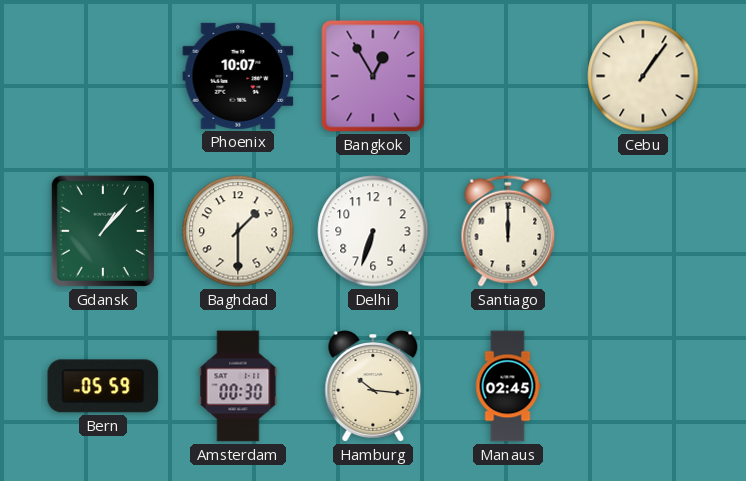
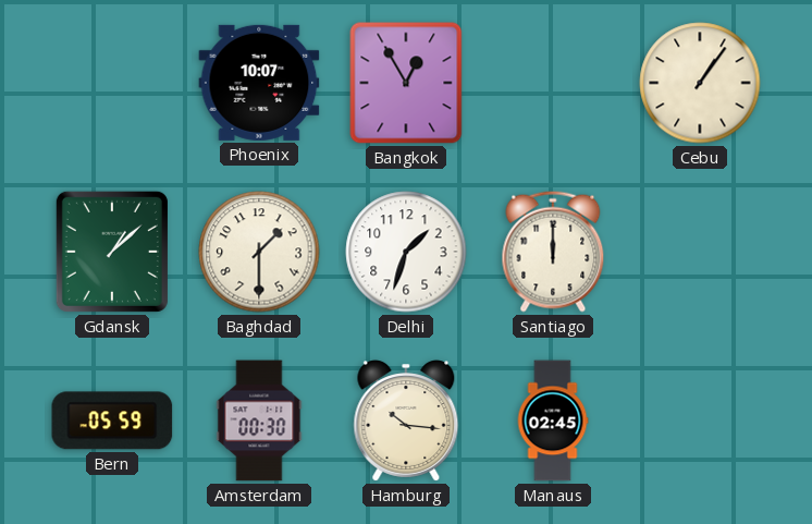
Gdansk: 1:07 -> 1:08
Delhi: 6:33 -> 1:33
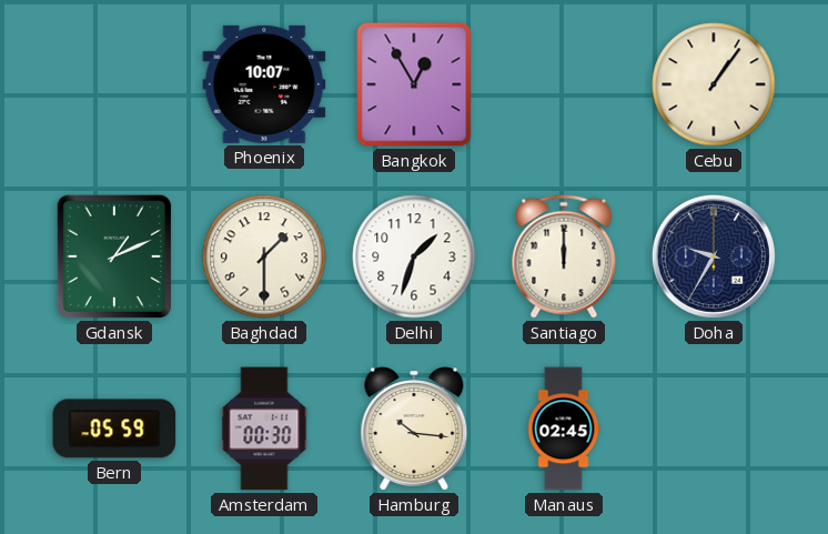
Gdansk: 1:08 -> 1:11
Doha: none -> 9:35
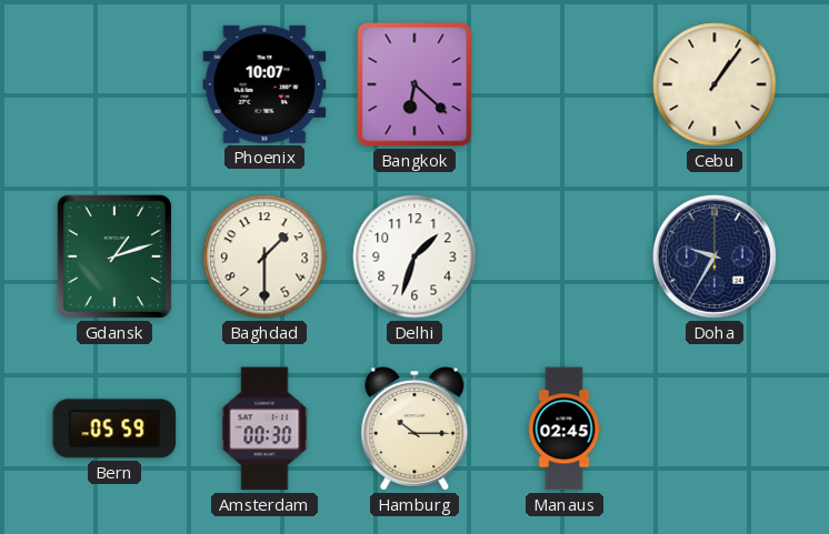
Bangkok: 12:55 -> 6:22
Gdansk: 1:11 -> 1:12
Santiago: 12:00 -> none
Hamburg: 10:16 -> 10:15
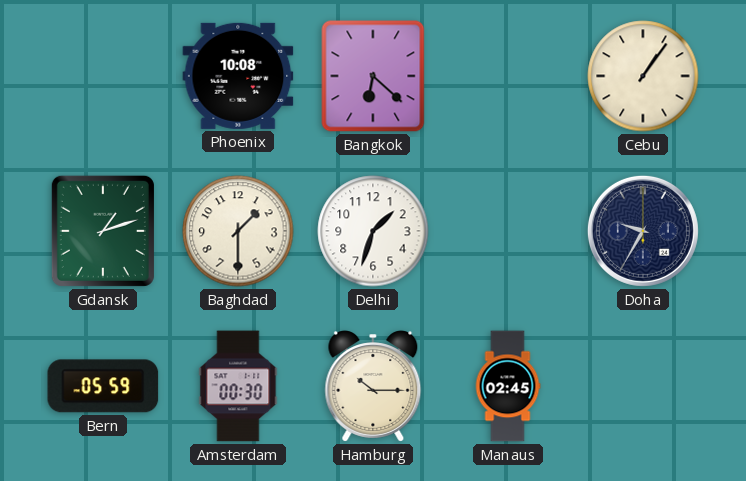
Phoenix: 10:07 -> 10:08
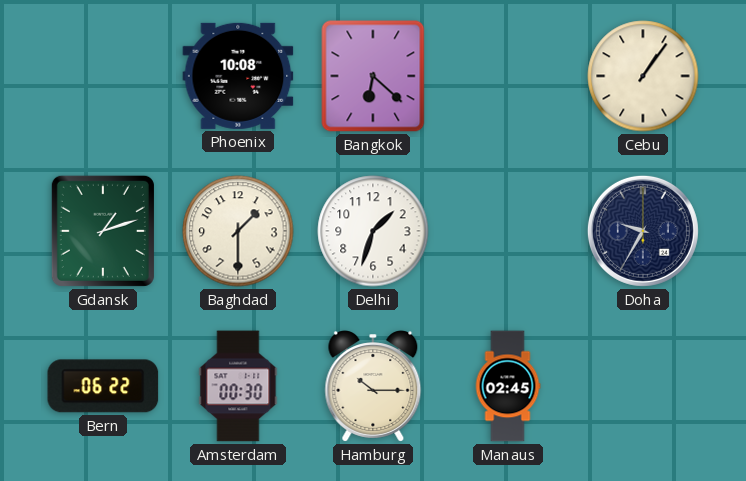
Bern: 05:59 -> 06:22
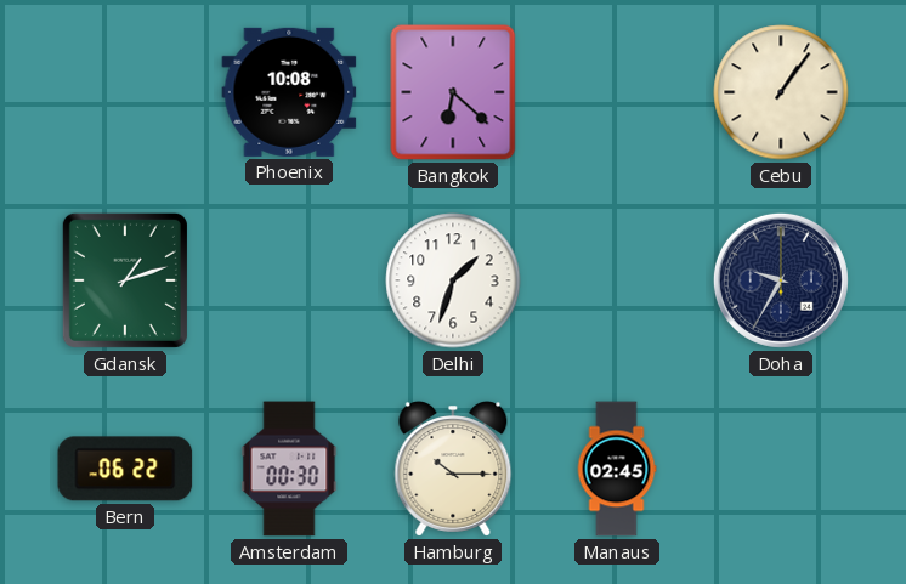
Baghdad: 1:30 -> none
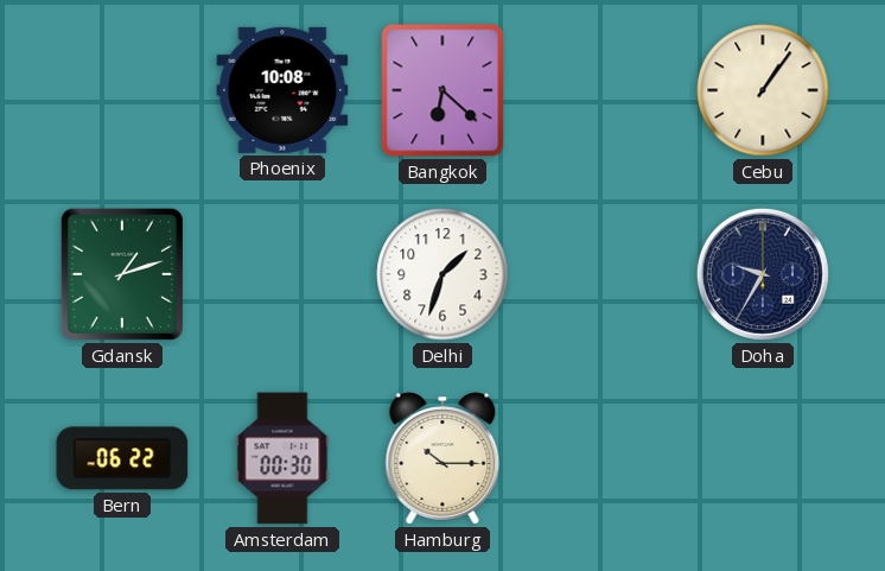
Manaus: 02:45 -> none
